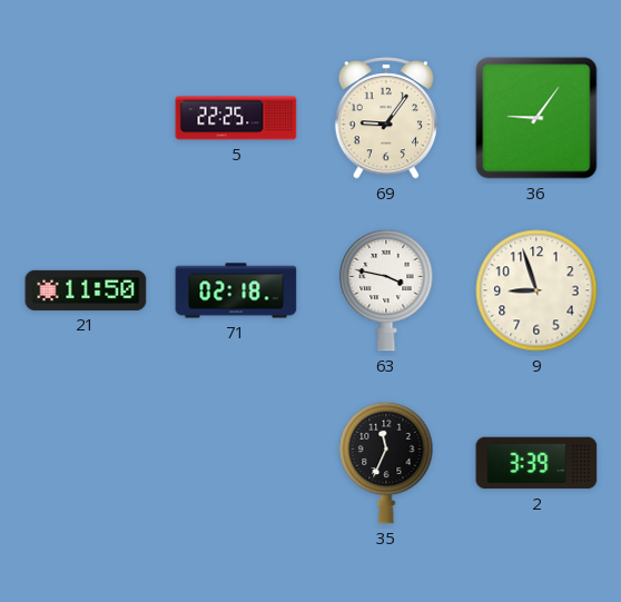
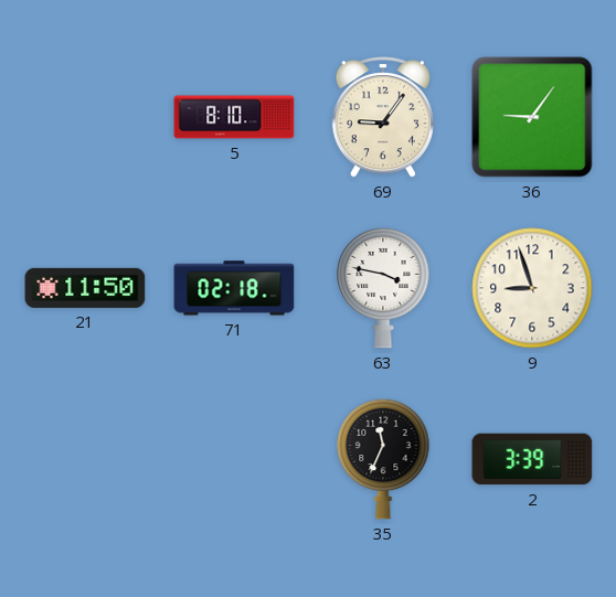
5: 22:25 -> 8:10
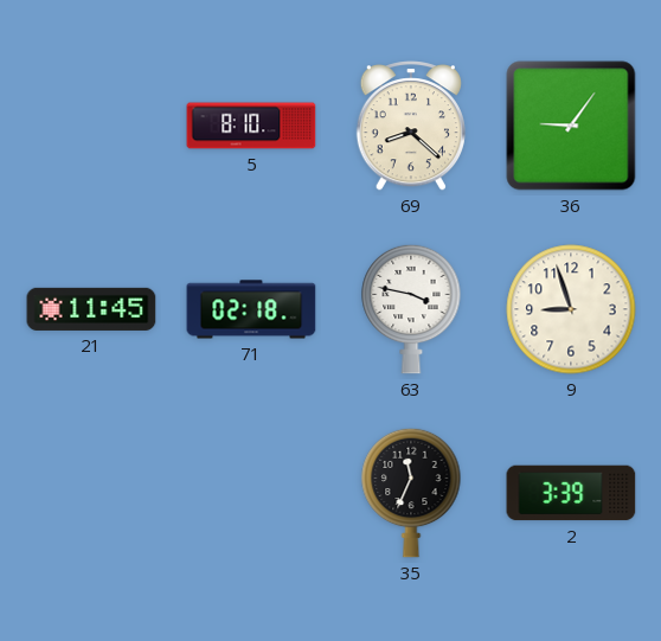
69: 9:06 -> 8:22
21: 11:50 -> 11:45
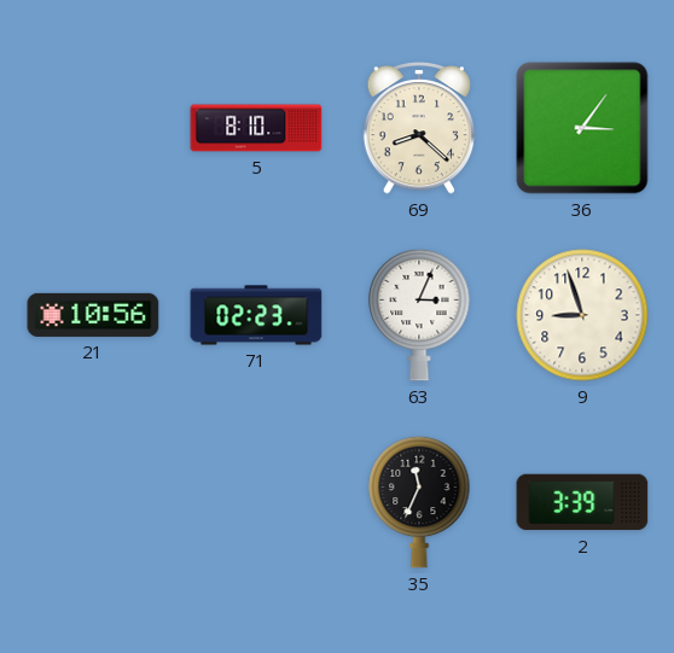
36: 9:06 -> 3:06
21: 11:45 -> 10:56
71: 02:18 -> 02:23
63: 3:47 -> 3:04
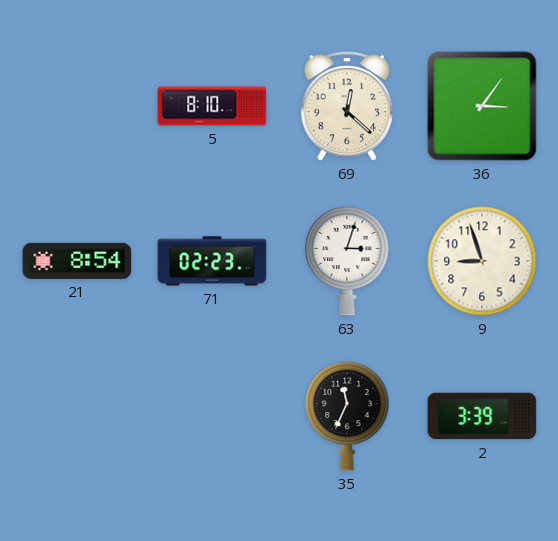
69: 8:22 -> 12:22
21: 10:56 -> 8:54
63: 3:04 -> 3:03
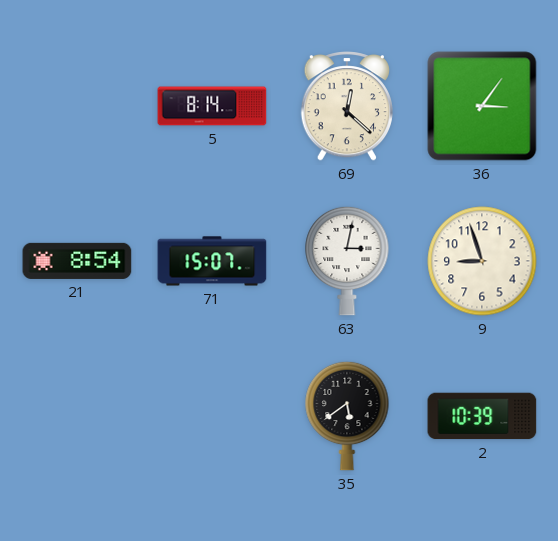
5: 8:10 -> 8:14
71: 02:23 -> 15:07
63: 3:03 -> 3:02
35: 11:34 -> 5:39
2: 3:39 -> 10:39
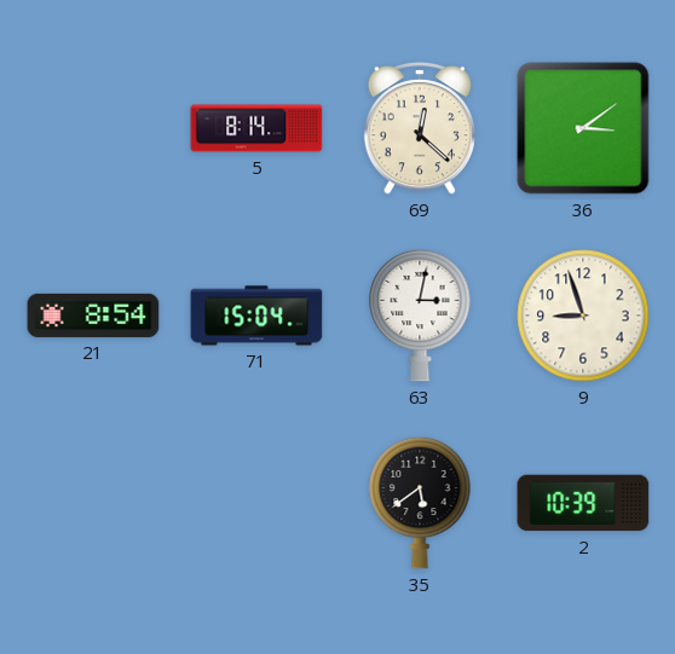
36: 3:06 -> 3:09
71: 15:07 -> 15:04
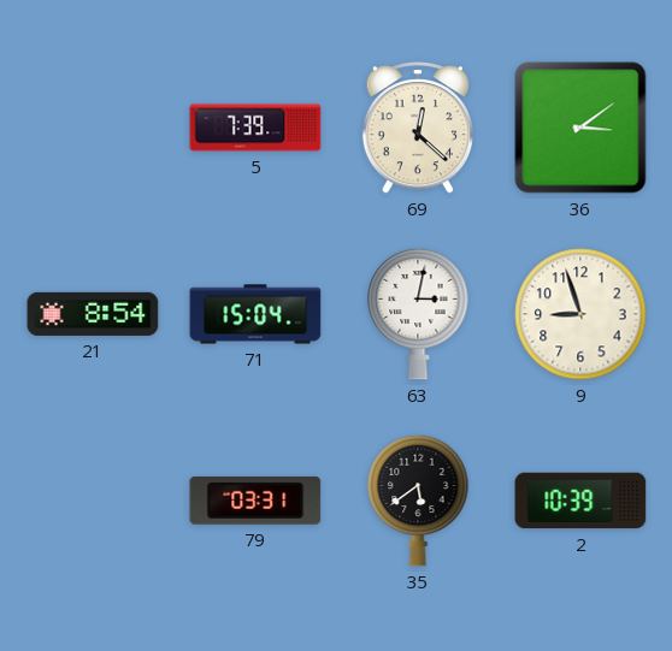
5: 8:14 -> 7:39
79: none -> 03:31
